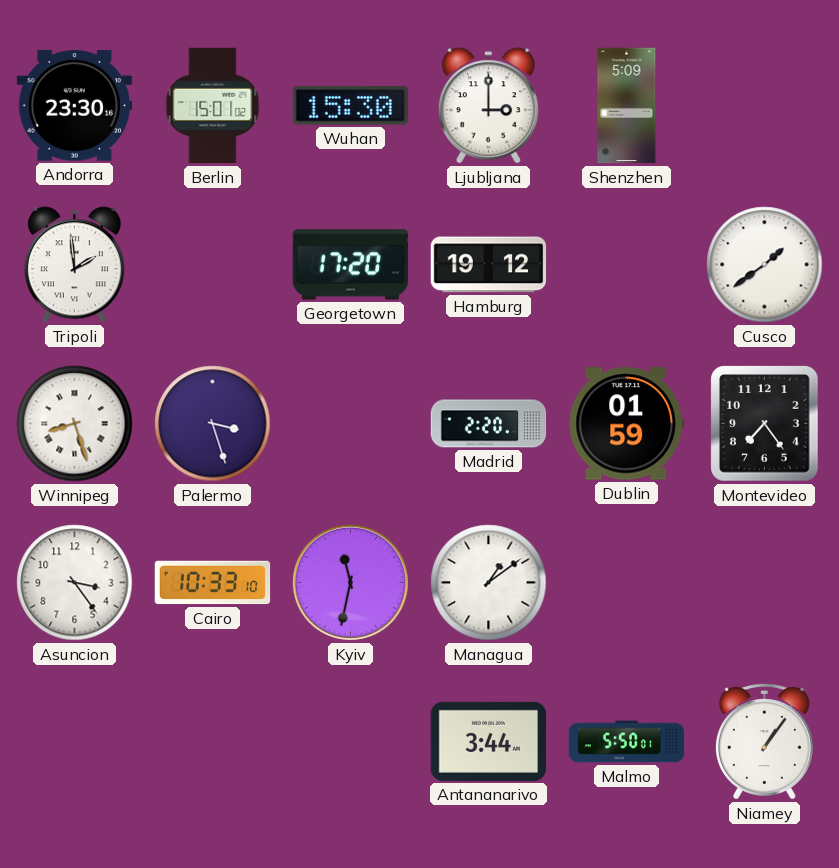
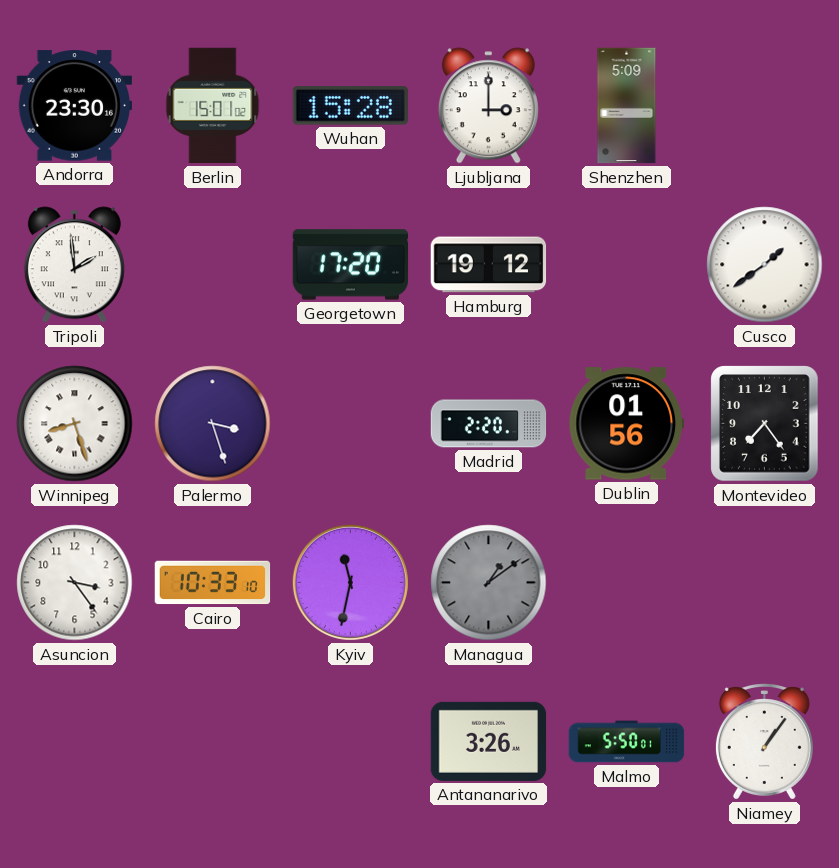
Wuhan: 15:30 -> 15:28
Dublin: 01:59 -> 01:56
Managua dial: white -> grey
Antananarivo: 3:44 -> 3:26
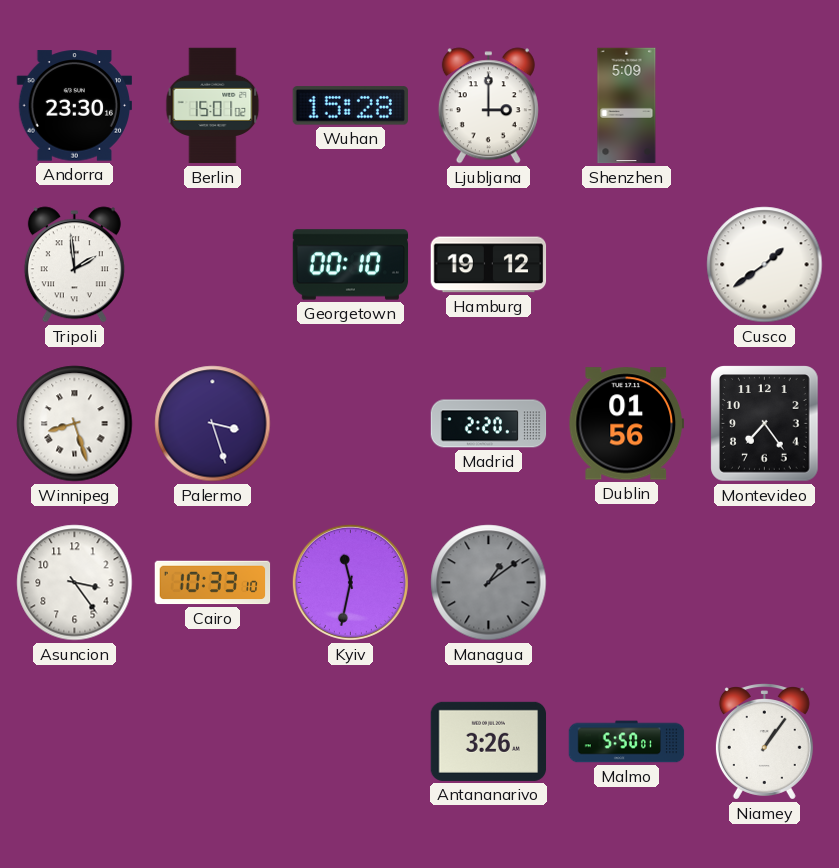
Georgetown: 17:20 -> 00:10
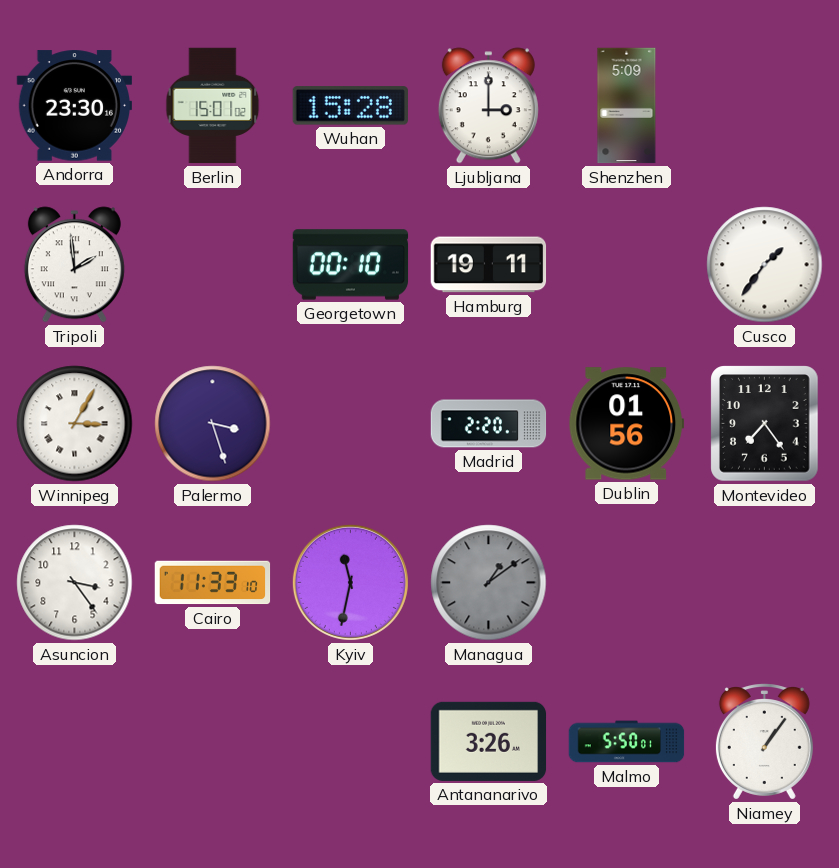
Hamburg: 19:12 -> 19:11
Cusco: 1:39 -> 1:36
Winnipeg: 8:27 -> 3:05
Cairo: 10:33 -> 11:33
